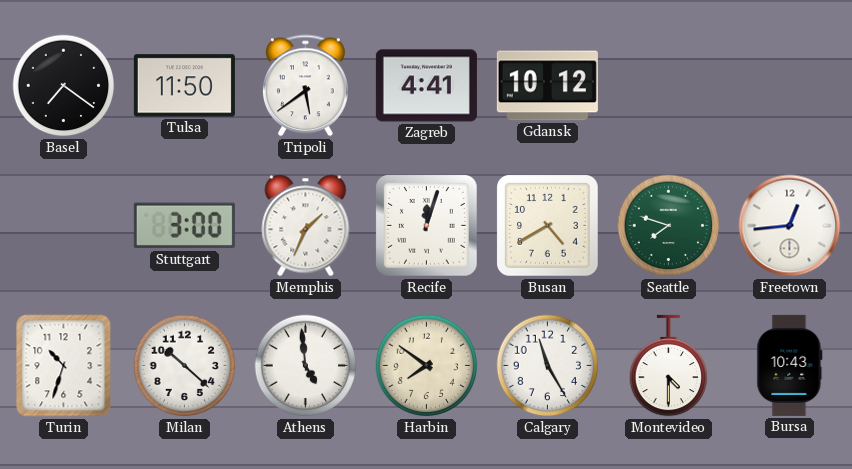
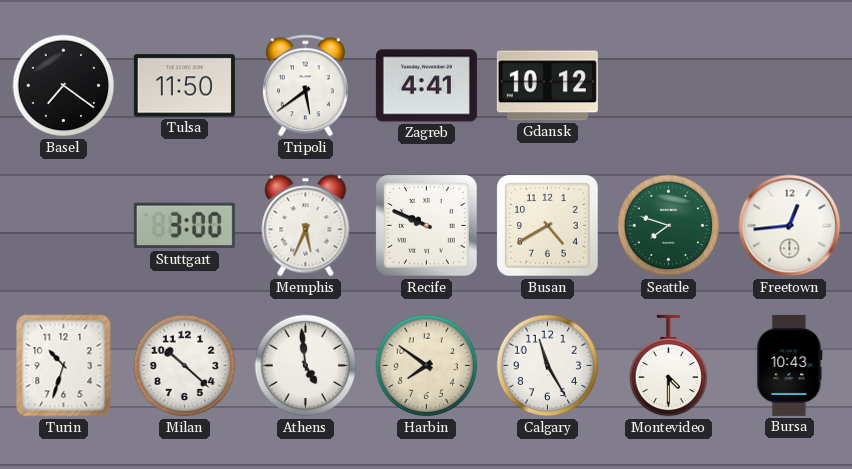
Memphis: 1:34 -> 5:34
Recife: 12:03 -> 9:49
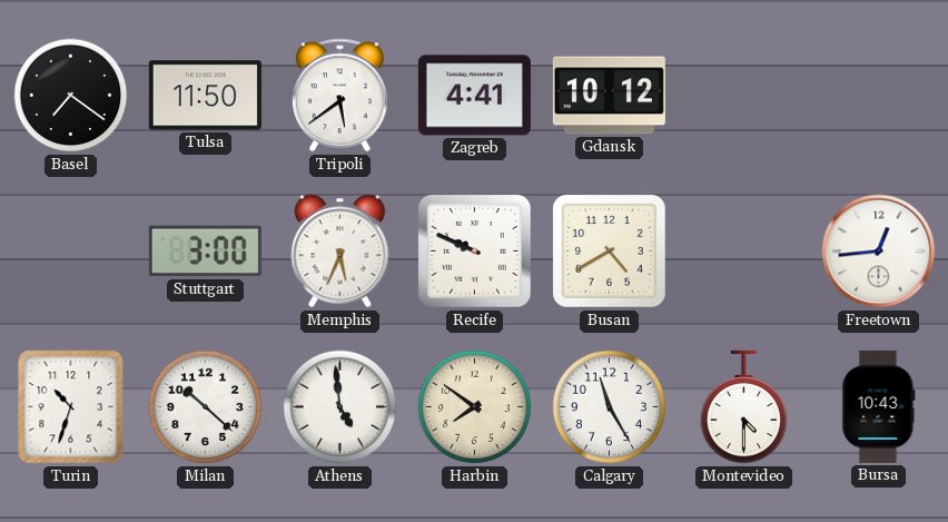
Seattle: 7:48 -> none
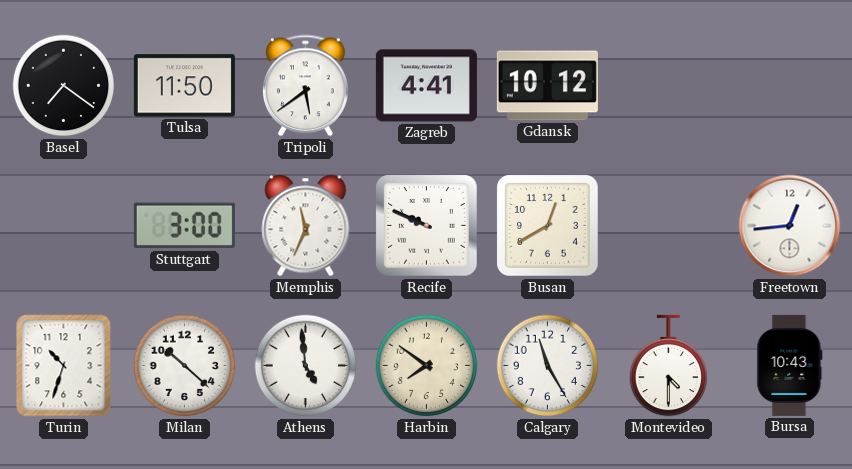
Memphis: 5:34 -> 11:34
Busan: 4:40 -> 12:40
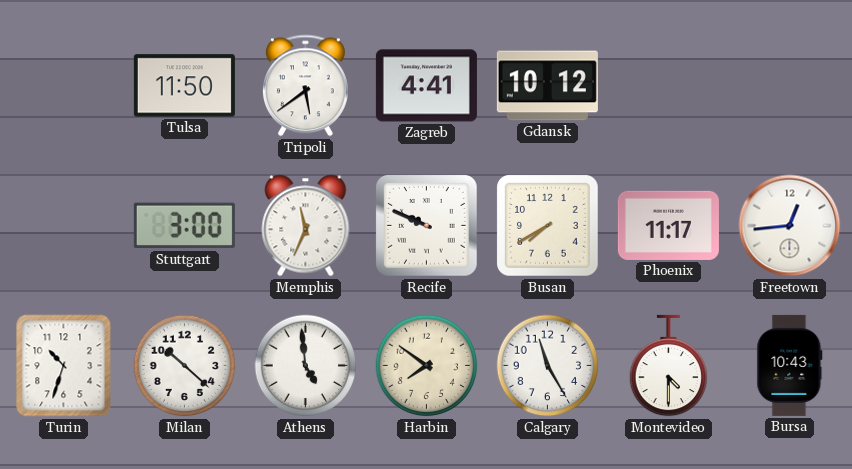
Basel: 7:21 -> none
Busan: 12:40 -> 7:40
Phoenix: none -> 11:17
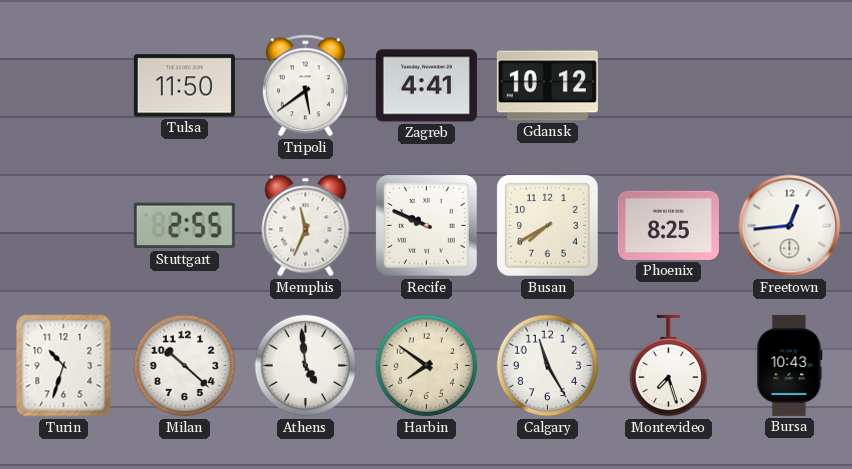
Stuttgart: 3:00 -> 2:55
Phoenix: 11:17 -> 8:25
Montevideo: 4:30 -> 7:27
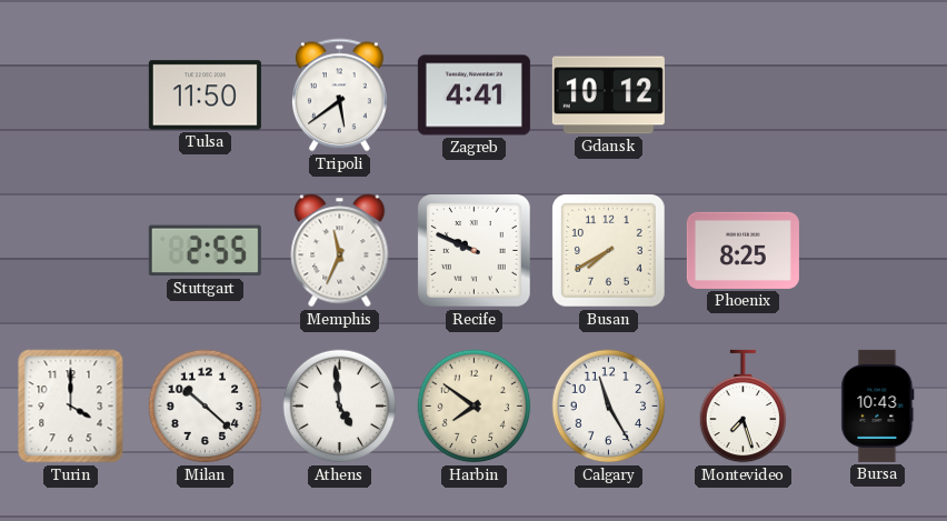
Freetown: 12:44 -> none
Turin: 10:33 -> 4:00
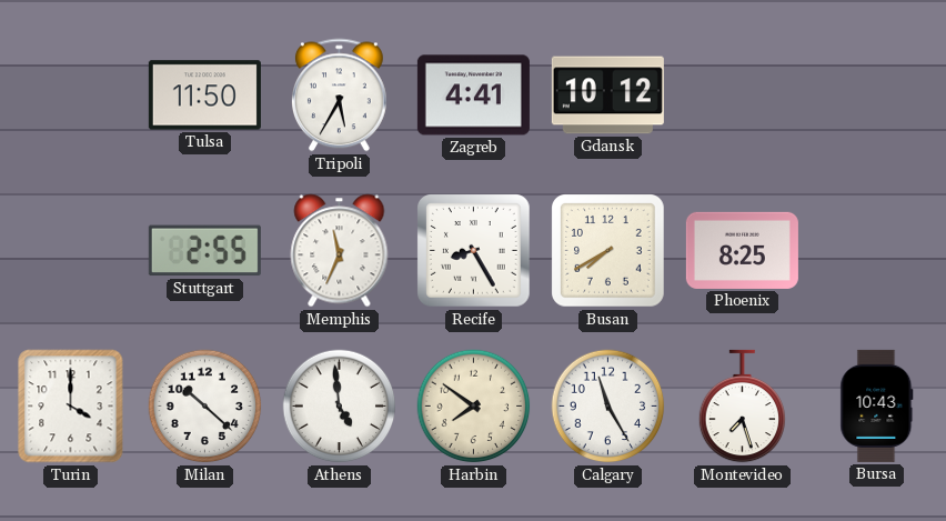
Tripoli: 5:39 -> 5:35
Recife: 9:49 -> 8:25
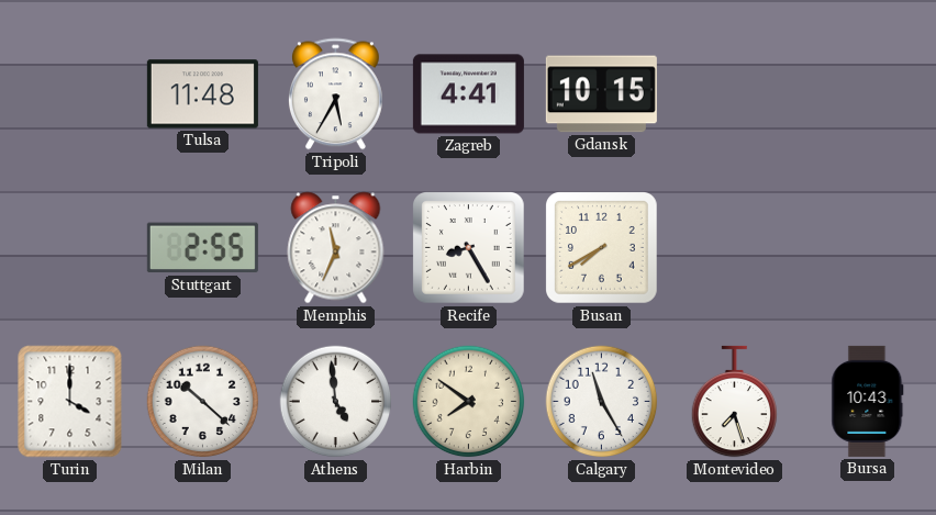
Tulsa: 11:50 -> 11:48
Gdansk: 10:12 -> 10:15
Phoenix: 8:25 -> none
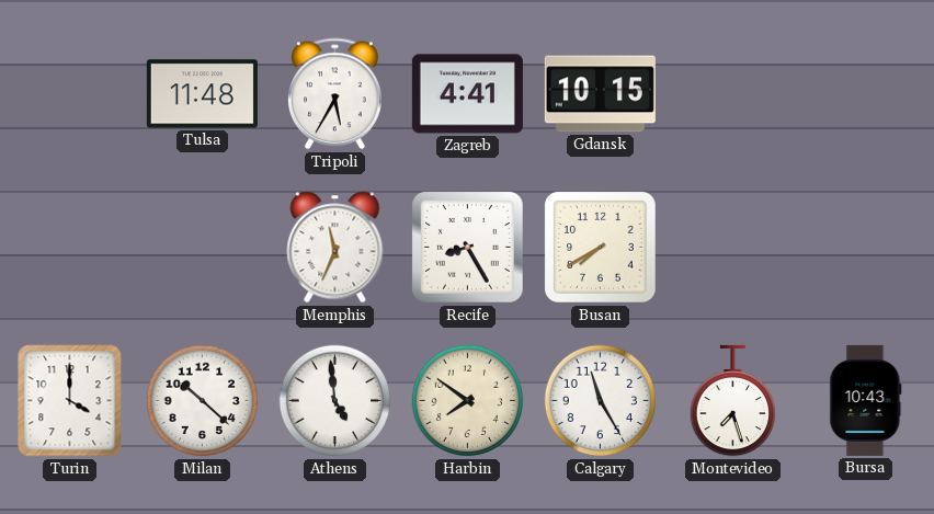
Stuttgart: 2:55 -> none
